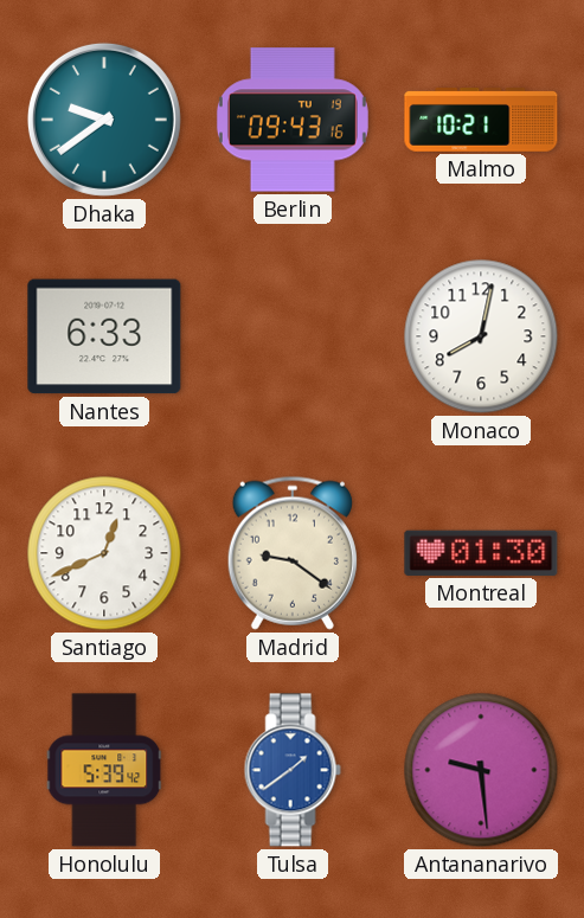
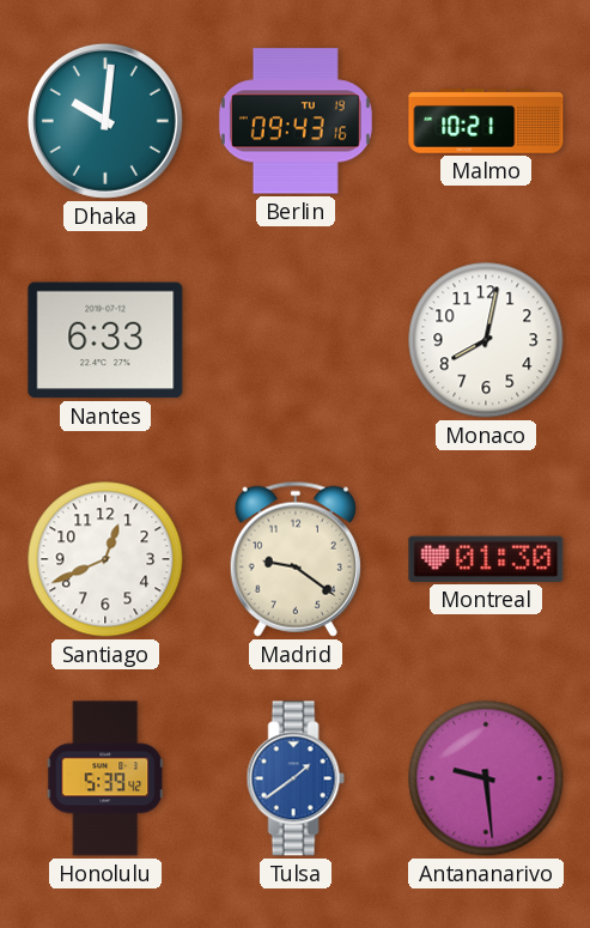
Dhaka: 9:39 -> 10:01
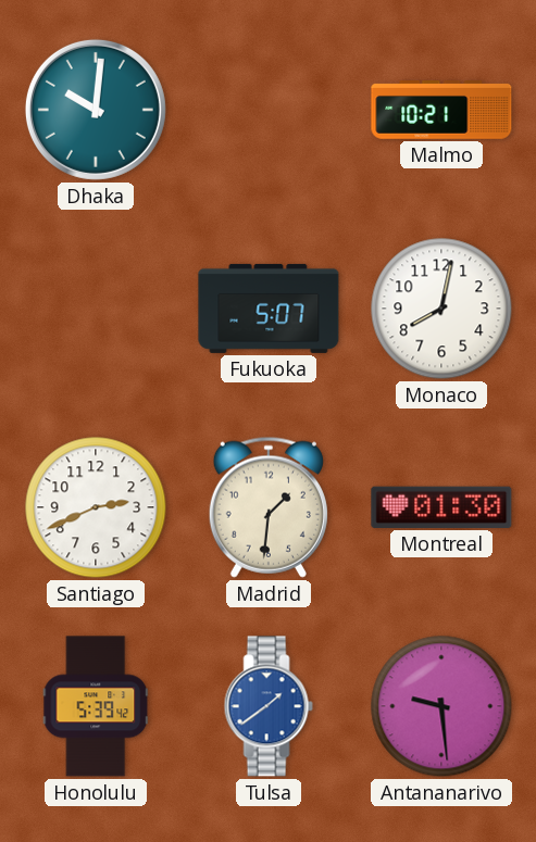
Berlin: 09:43 -> none
Nantes: 6:33 -> none
Fukuoka: none -> 5:07
Santiago: 12:41 -> 2:41
Madrid: 9:21 -> 1:31
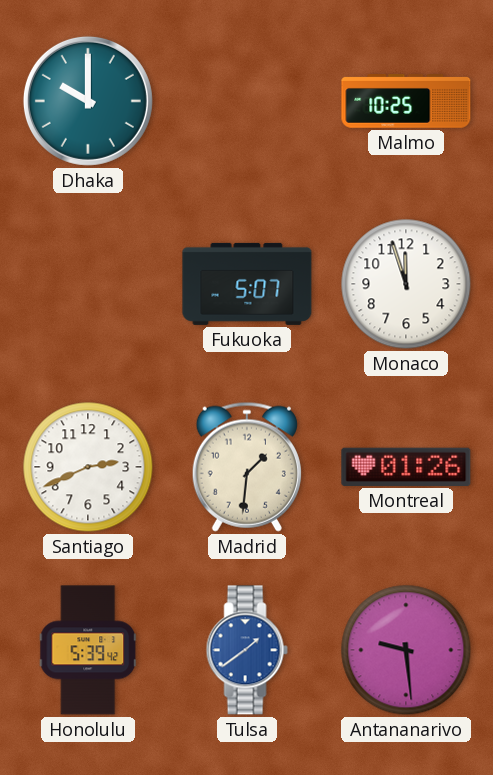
Dhaka: 10:01 -> 10:00
Malmo: 10:21 -> 10:25
Monaco: 8:02 -> 11:57
Montreal: 01:30 -> 01:26
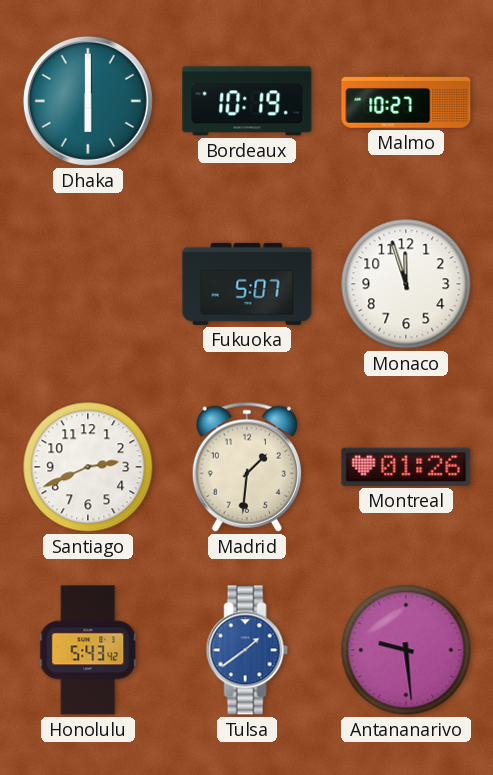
Dhaka: 10:00 -> 6:00
Bordeaux: none -> 10:19
Malmo: 10:25 -> 10:27
Honolulu: 5:39 -> 5:43
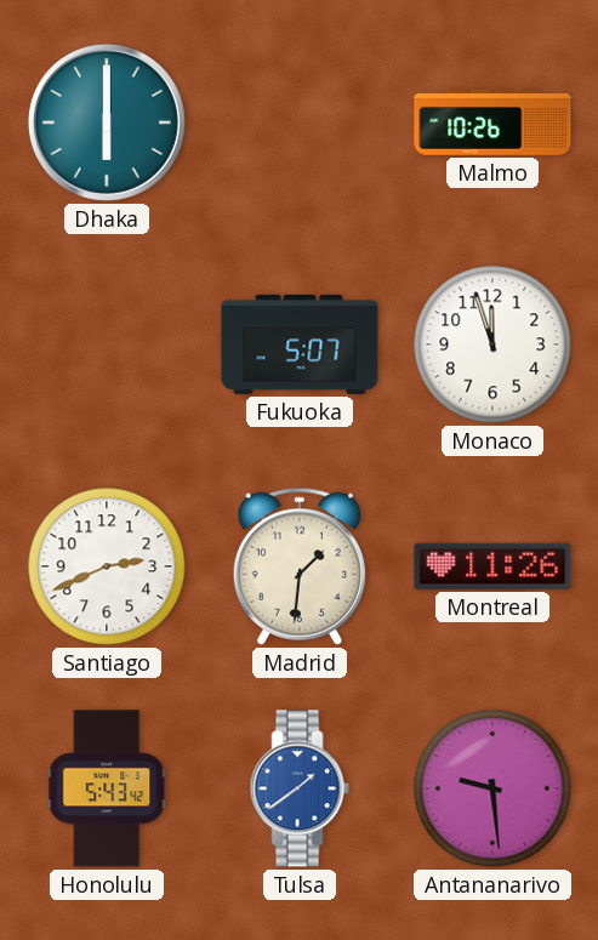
Bordeaux: 10:19 -> none
Malmo: 10:27 -> 10:26
Montreal: 01:26 -> 11:26
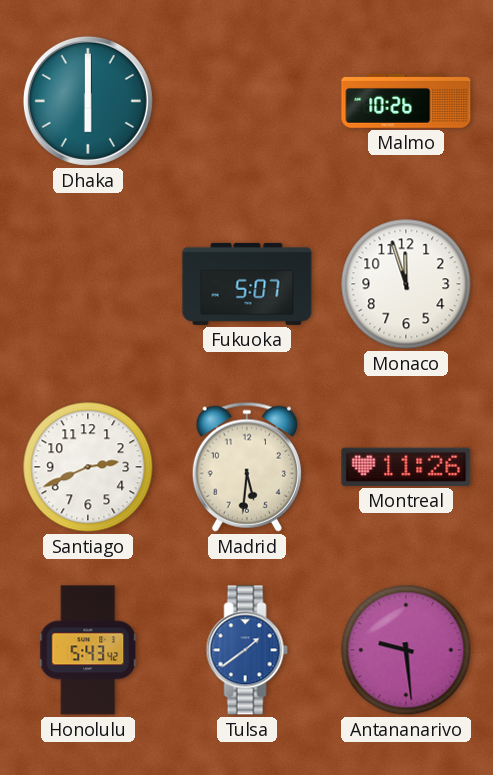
Madrid: 1:31 -> 5:31
